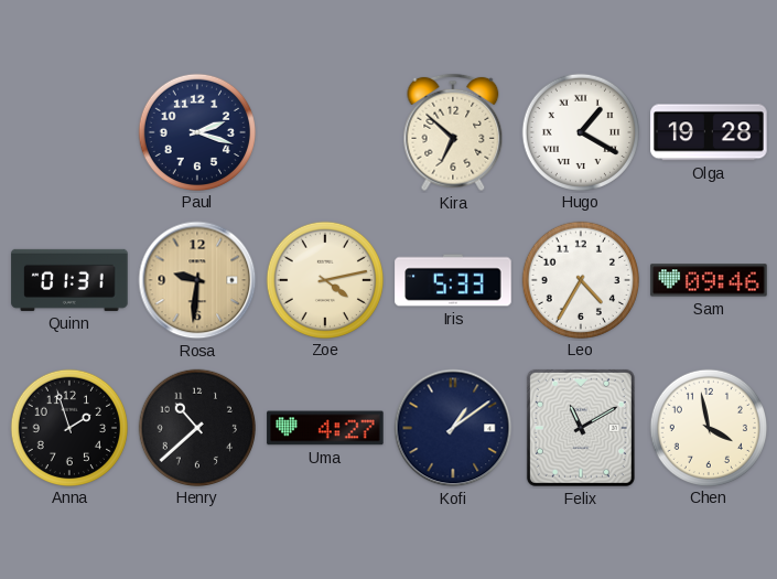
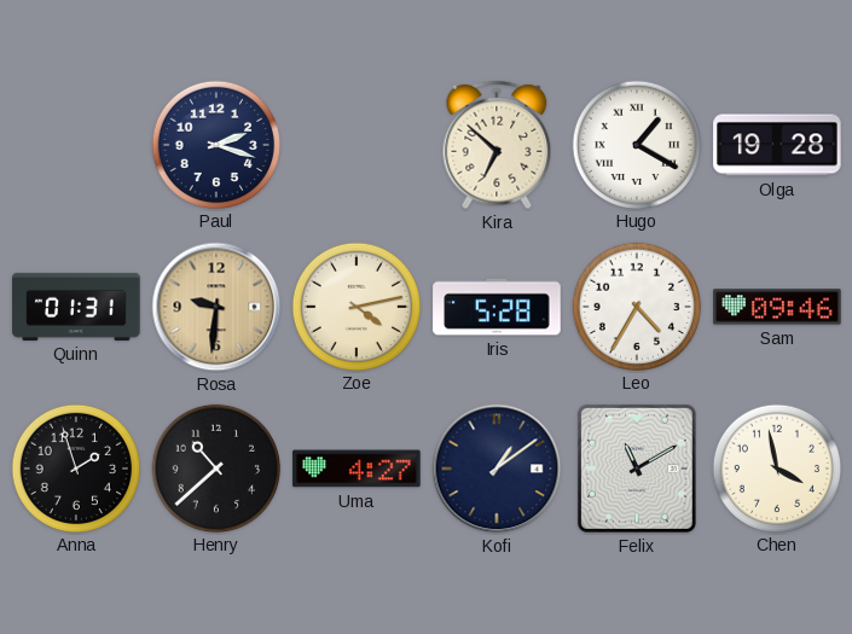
Iris: 5:33 -> 5:28
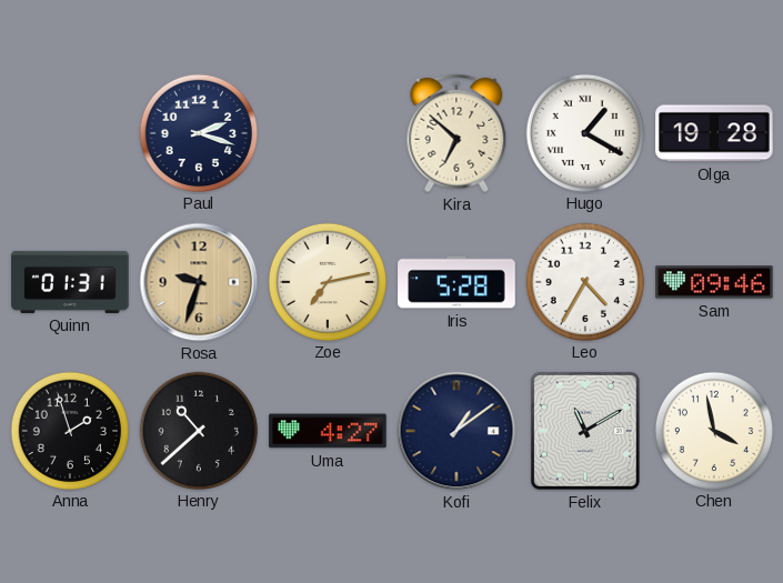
Rosa: 9:31 -> 9:33
Zoe: 4:13 -> 7:13
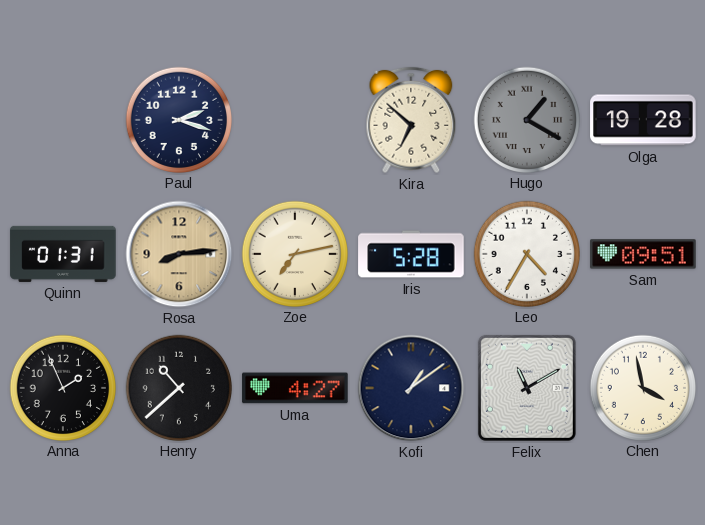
Hugo dial: white -> grey
Rosa: 9:33 -> 8:14
Sam: 09:46 -> 09:51
Anna: 1:57 -> 1:56
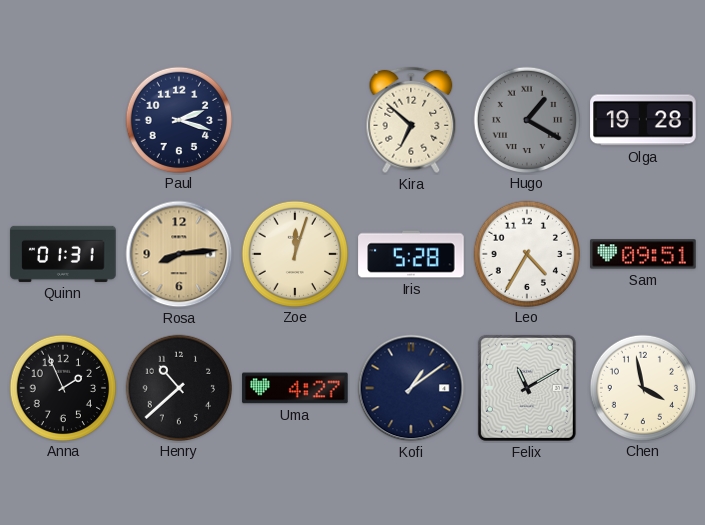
Zoe: 7:13 -> 12:03
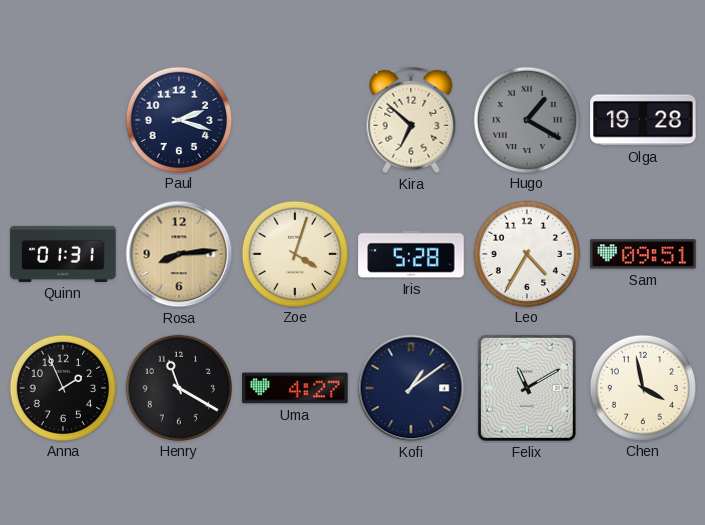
Zoe: 12:03 -> 4:03
Henry: 10:38 -> 11:20
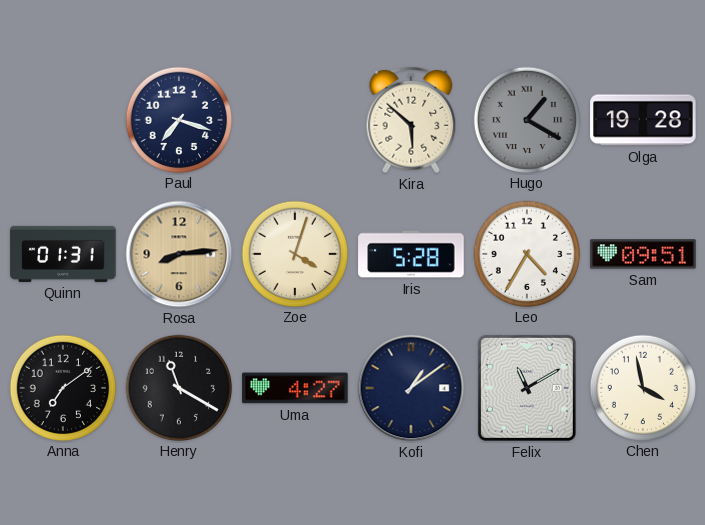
Paul: 2:18 -> 7:18
Kira: 6:52 -> 5:52
Anna: 1:56 -> 7:09
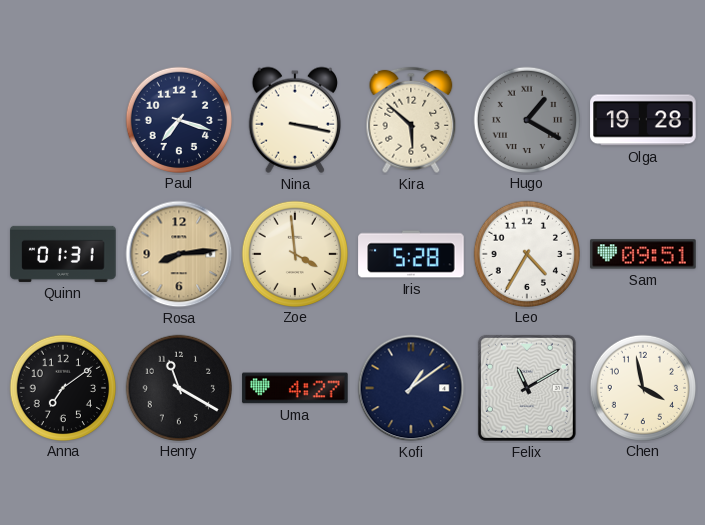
Nina: none -> 3:17
Zoe: 4:03 -> 3:59
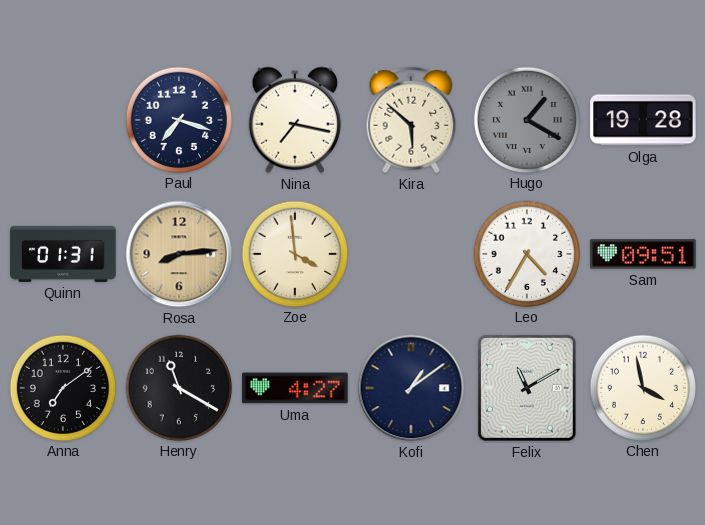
Nina: 3:17 -> 7:17
Iris: 5:28 -> none
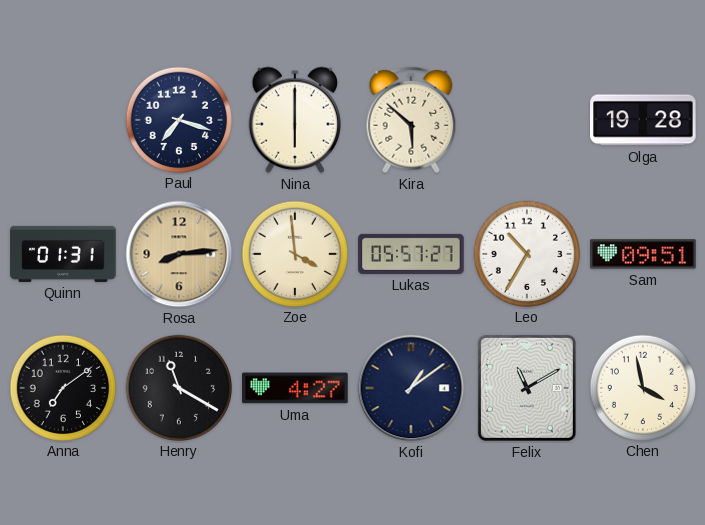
Nina: 7:17 -> 6:00
Hugo: 1:20 -> none
Lukas: none -> 05:57
Leo: 4:35 -> 10:35
